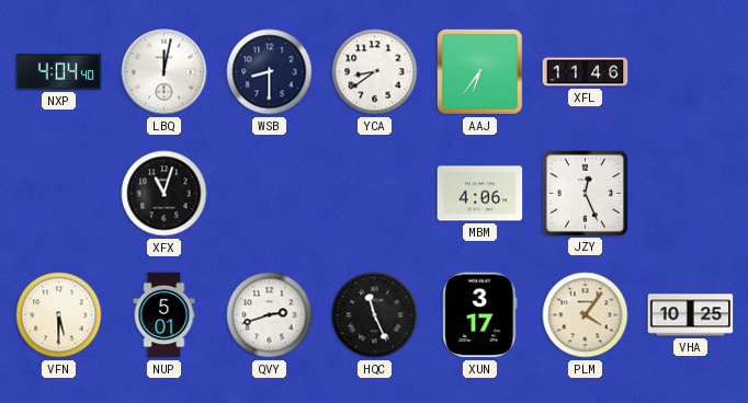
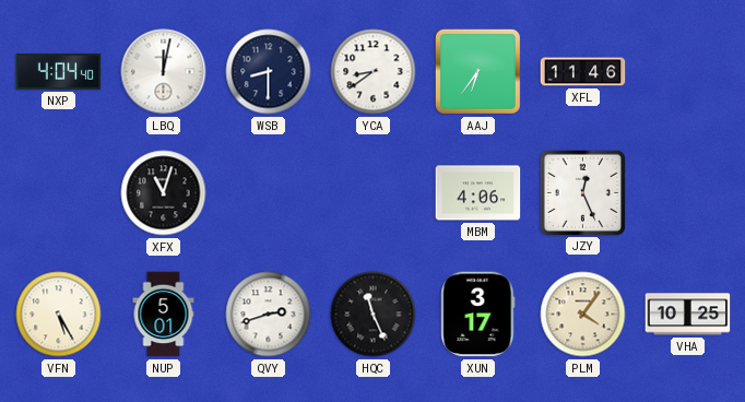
VFN: 5:30 -> 5:25
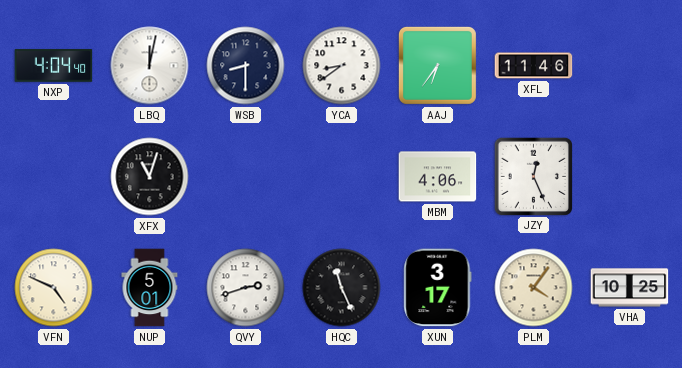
VFN: 5:25 -> 4:49
